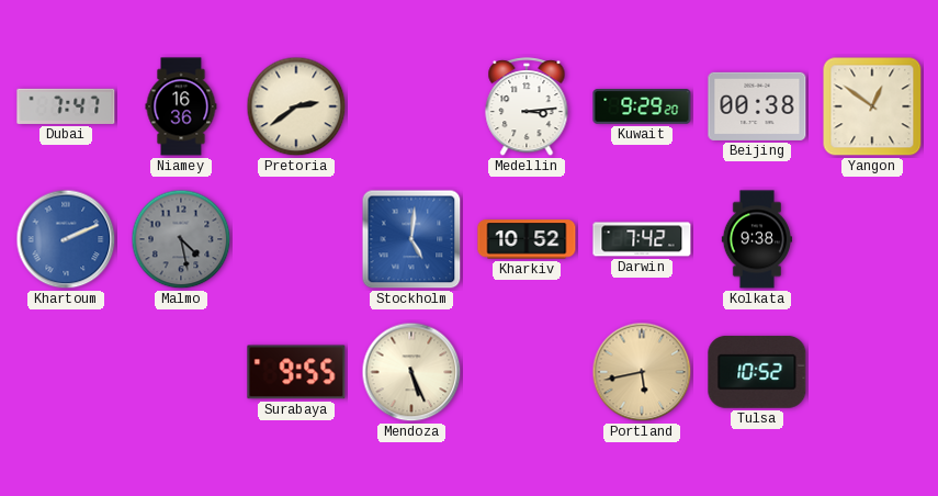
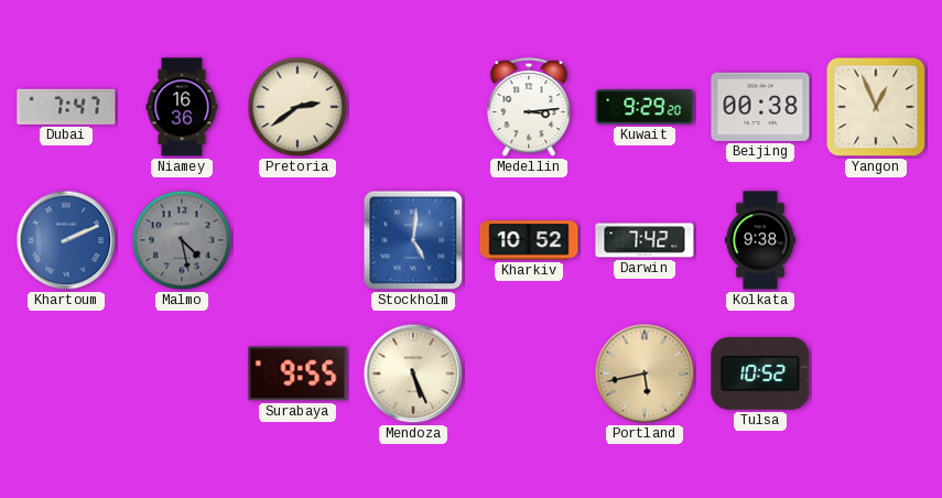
Yangon: 12:51 -> 12:56
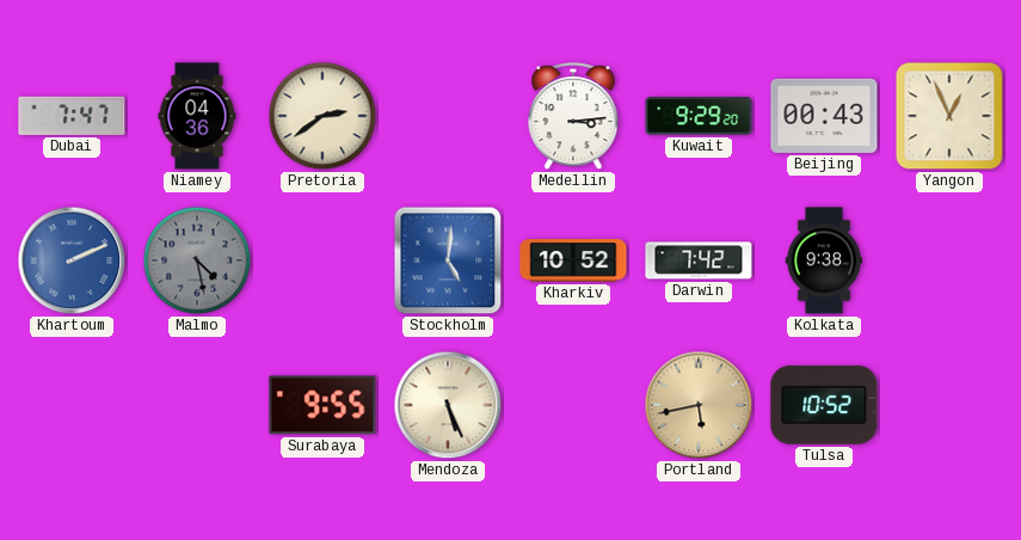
Niamey: 16:36 -> 04:36
Beijing: 00:38 -> 00:43
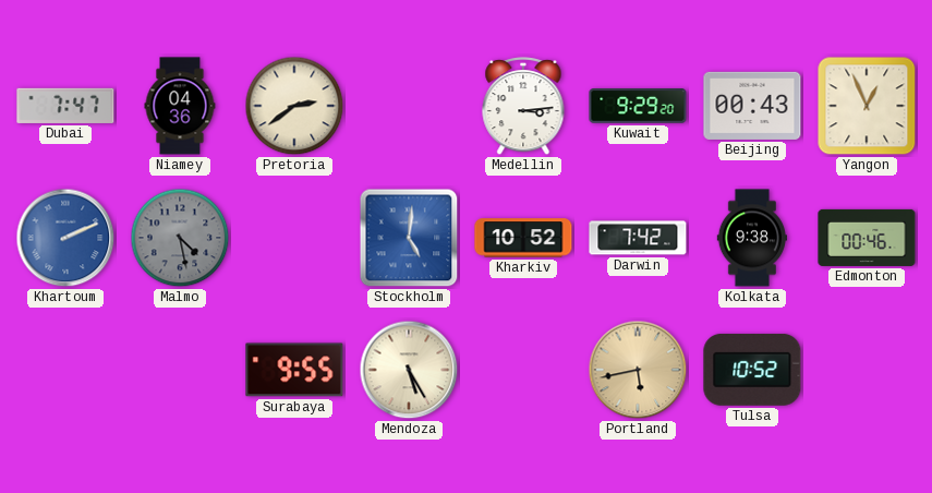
Edmonton: none -> 00:46
Mendoza: 5:26 -> 5:25
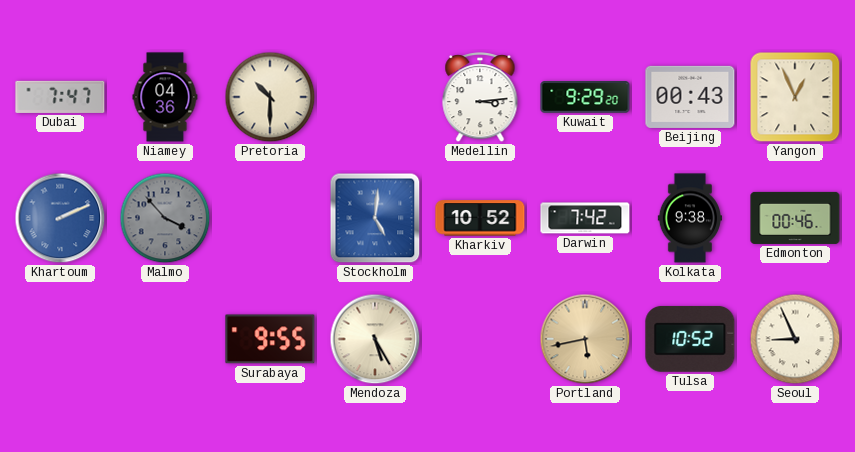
Pretoria: 2:39 -> 10:30
Malmo: 4:28 -> 3:53
Seoul: none -> 8:56
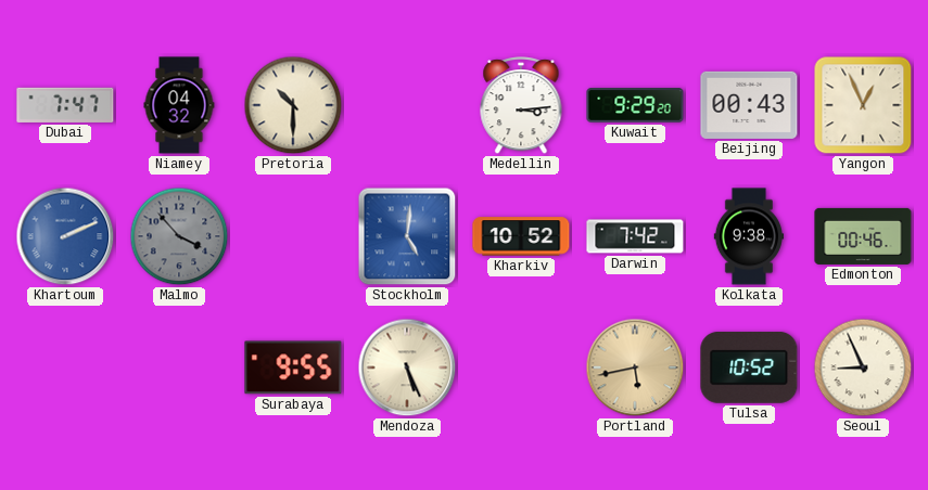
Niamey: 04:36 -> 04:32
Mendoza: 5:25 -> 5:26
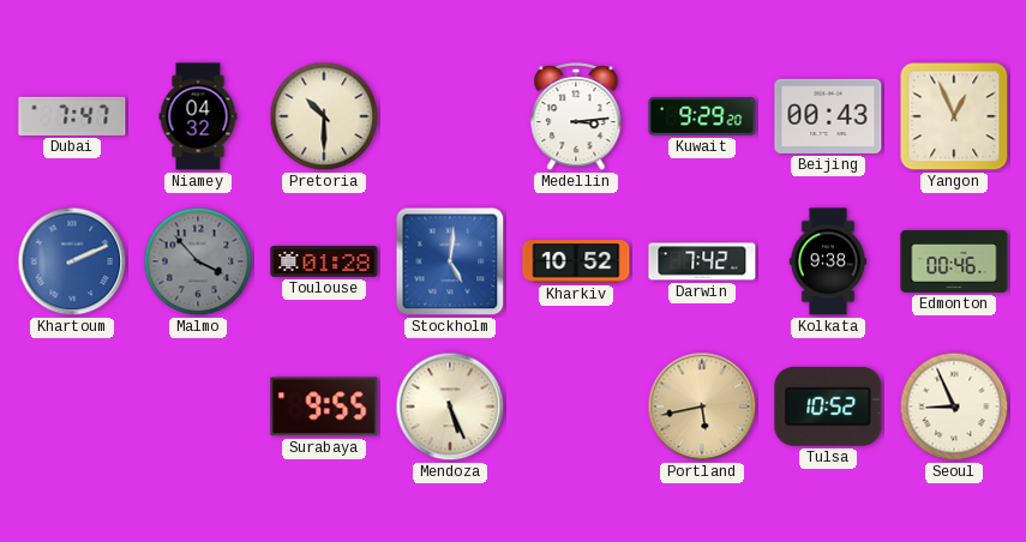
Toulouse: none -> 01:28
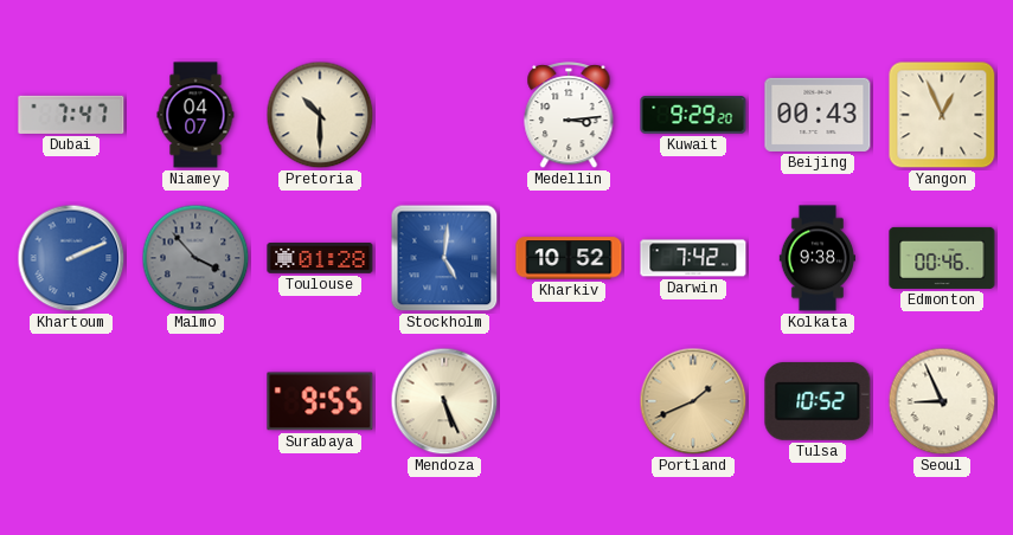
Niamey: 04:32 -> 04:07
Portland: 5:43 -> 1:41
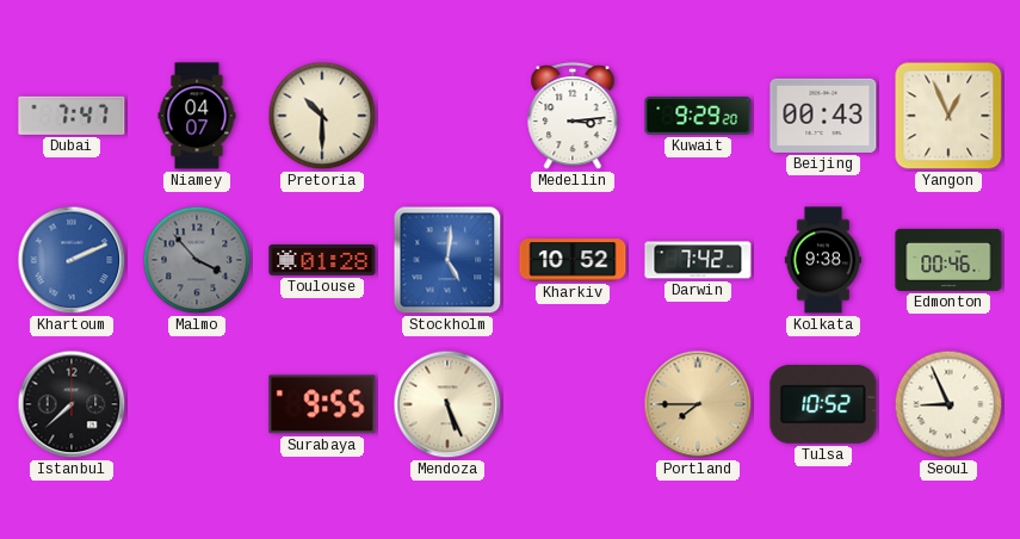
Istanbul: none -> 7:38
Portland: 1:41 -> 7:45
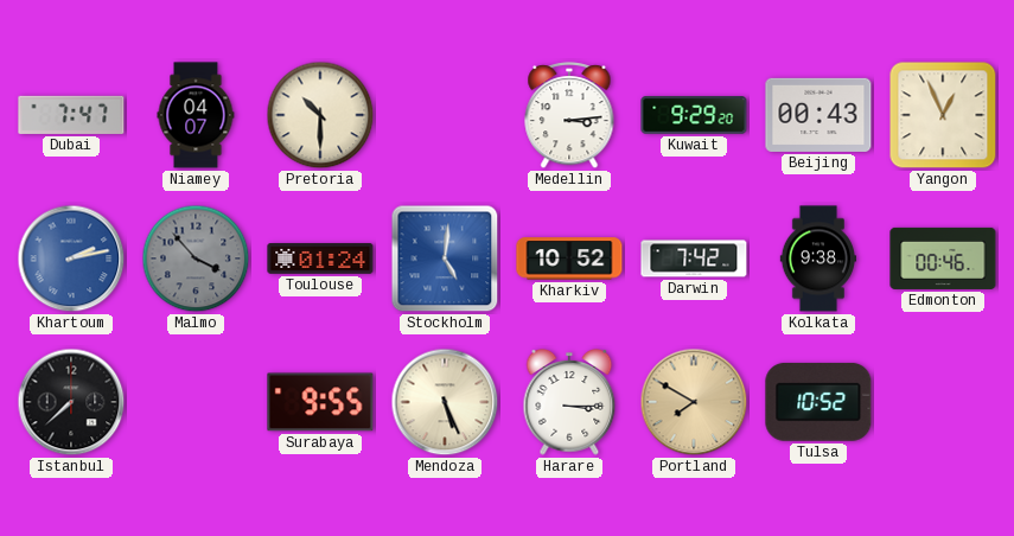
Khartoum: 2:11 -> 2:13
Toulouse: 01:28 -> 01:24
Harare: none -> 3:15
Portland: 7:45 -> 7:50
Seoul: 8:56 -> none
